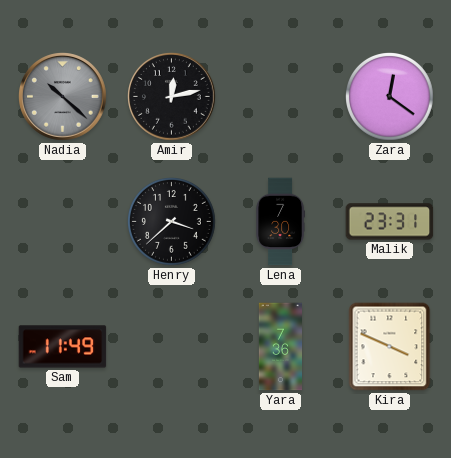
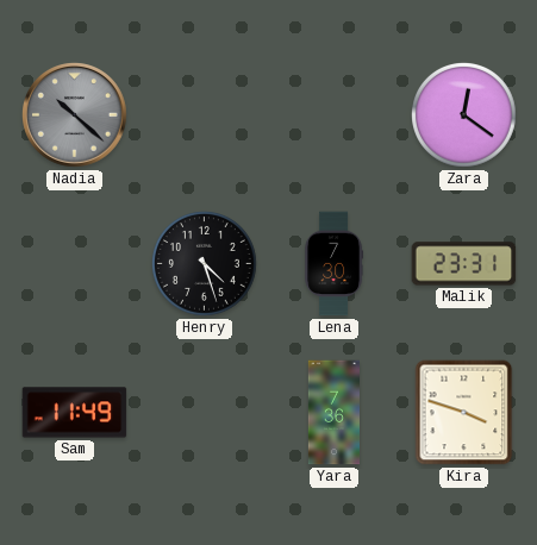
Amir: 12:13 -> none
Henry: 3:38 -> 4:27
Kira: 3:49 -> 3:48
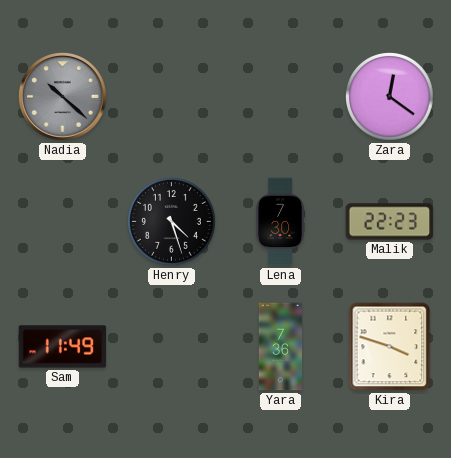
Malik: 23:31 -> 22:23
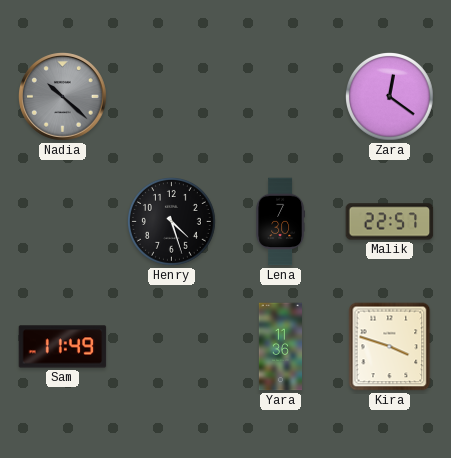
Malik: 22:23 -> 22:57
Yara: 7:36 -> 11:36
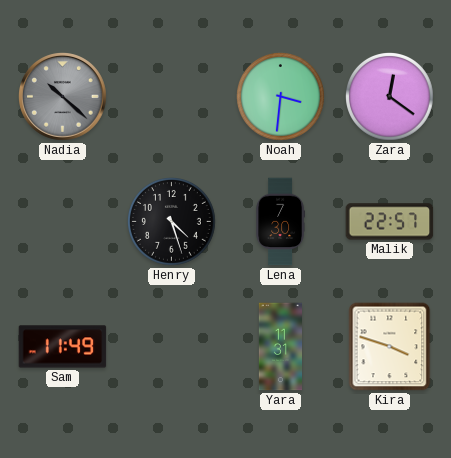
Noah: none -> 3:31
Yara: 11:36 -> 11:31
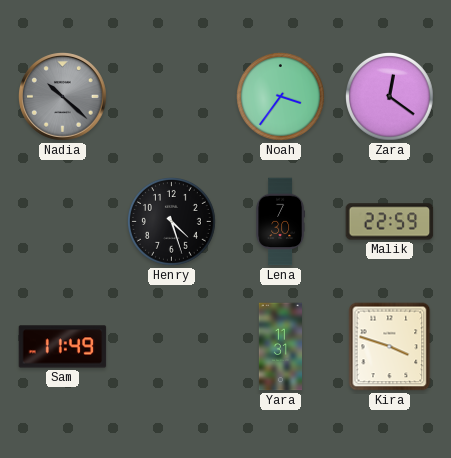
Noah: 3:31 -> 3:36
Malik: 22:57 -> 22:59
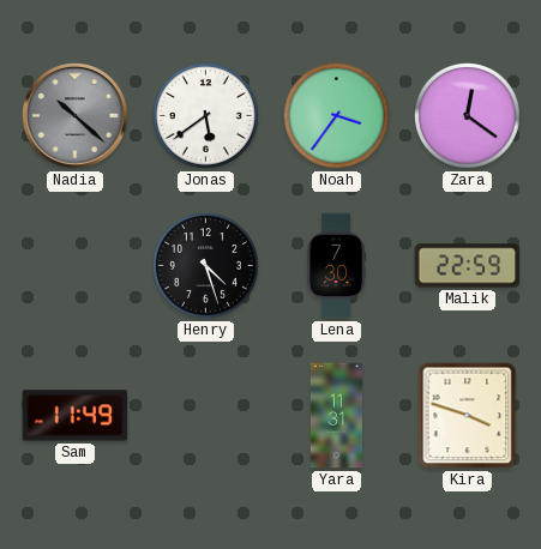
Jonas: none -> 5:39
